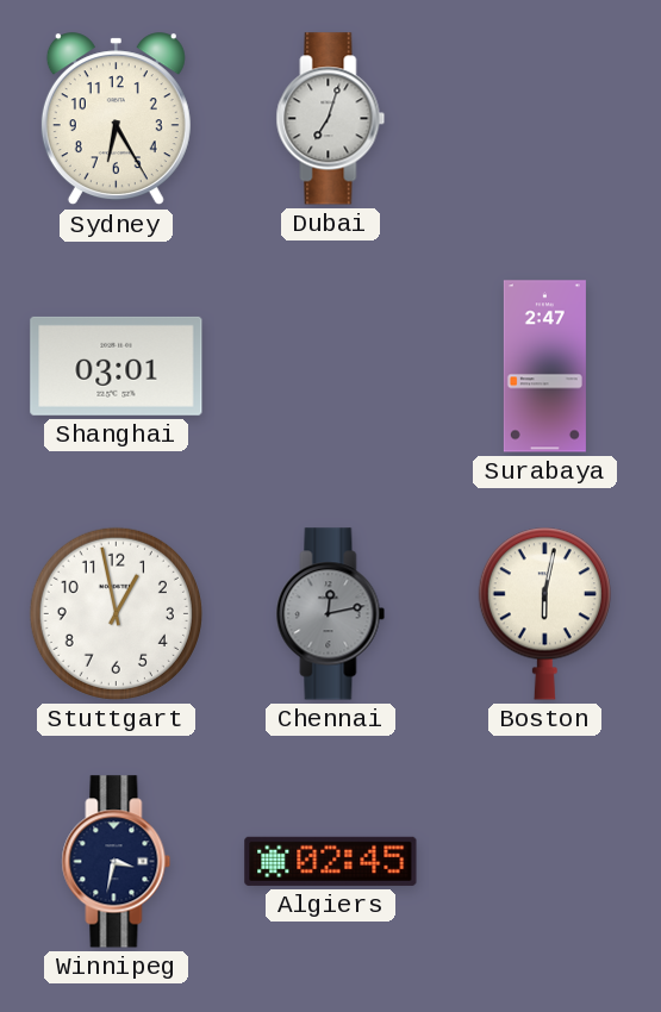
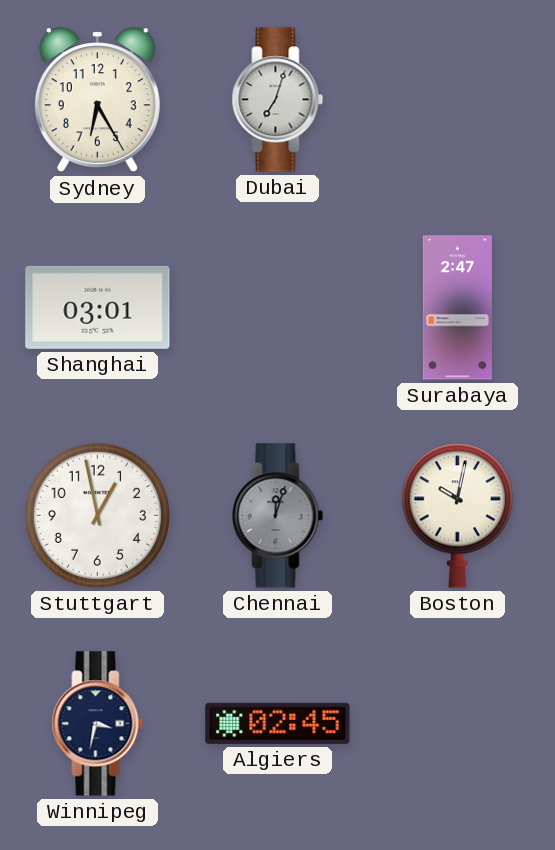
Chennai: 12:13 -> 12:03
Boston: 6:02 -> 10:02
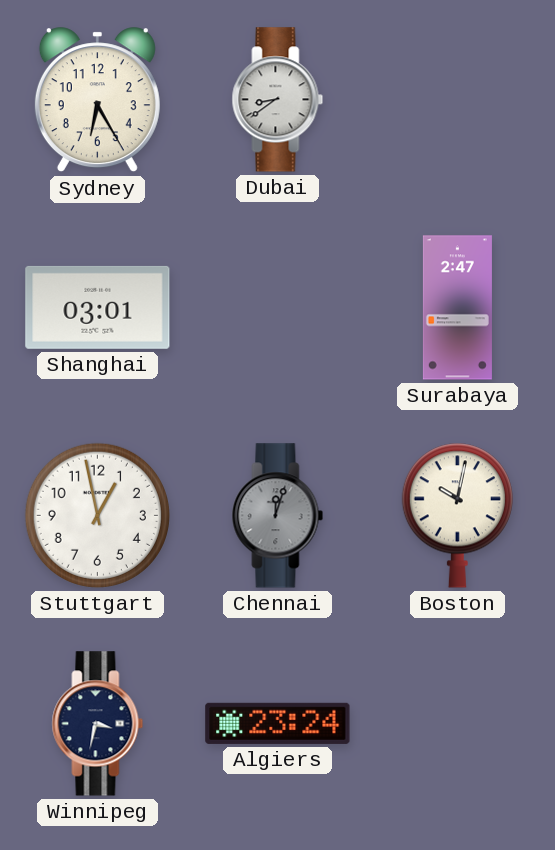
Dubai: 7:03 -> 8:39
Algiers: 02:45 -> 23:24
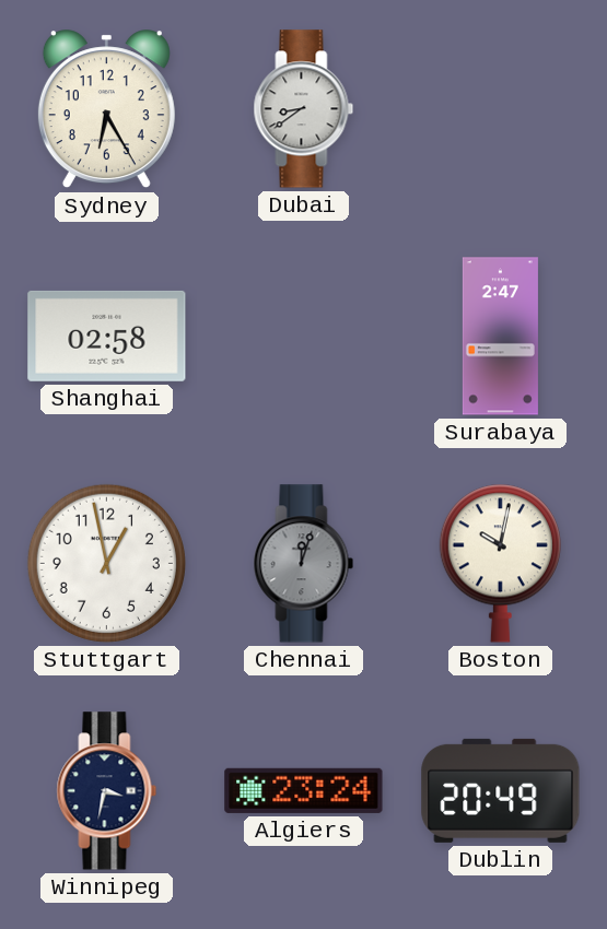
Shanghai: 03:01 -> 02:58
Dublin: none -> 20:49
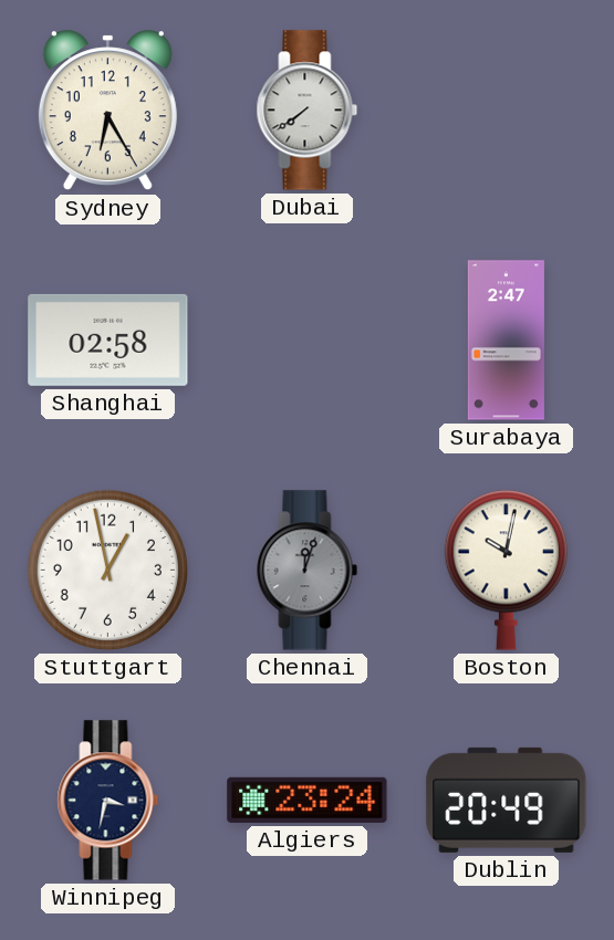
Dubai: 8:39 -> 7:39
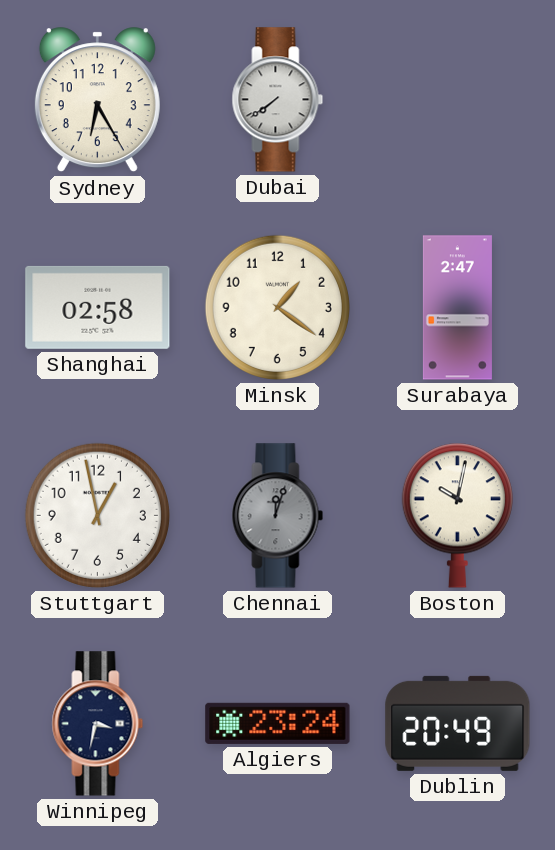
Minsk: none -> 1:21
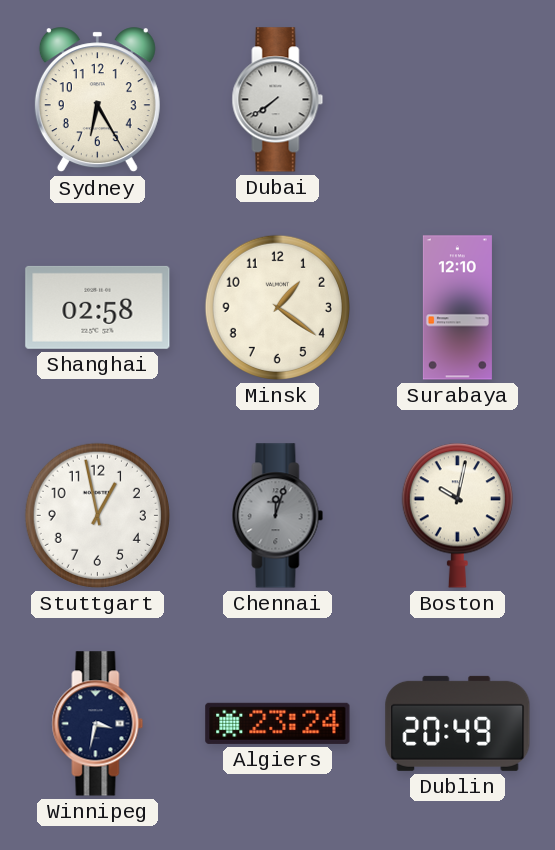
Surabaya: 2:47 -> 12:10
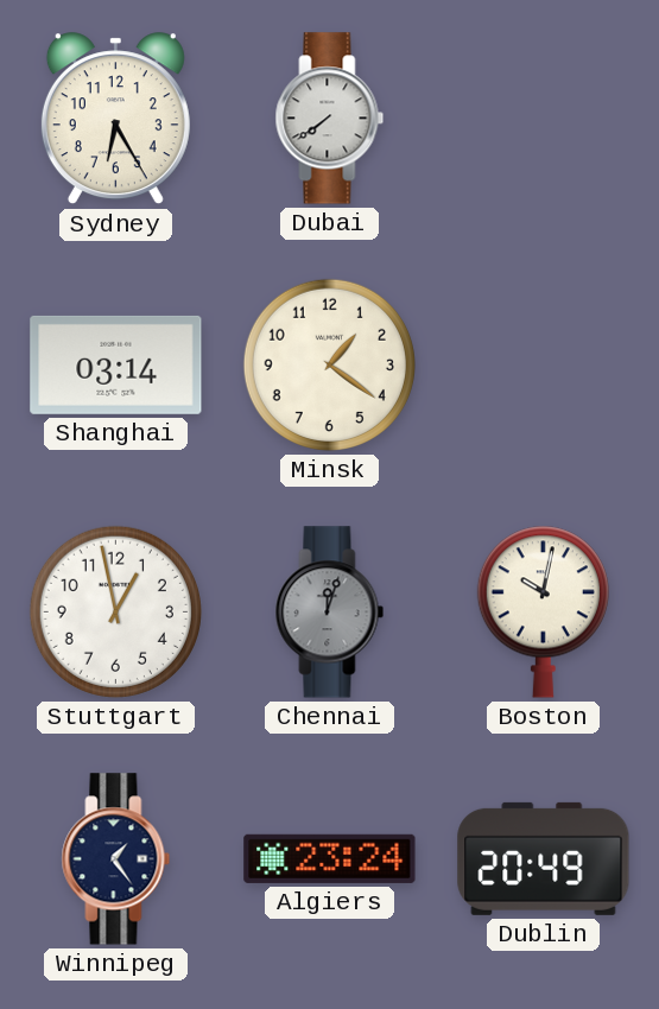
Shanghai: 02:58 -> 03:14
Surabaya: 12:10 -> none
Winnipeg: 3:32 -> 1:24
